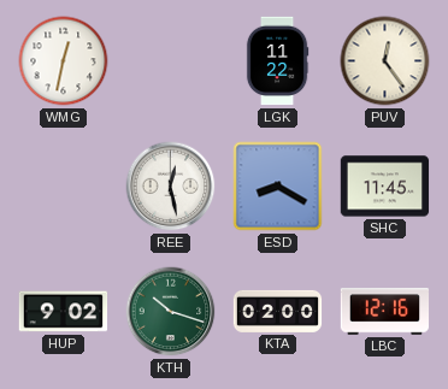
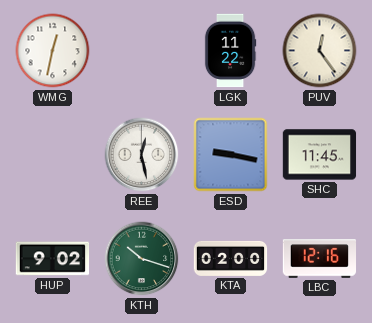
ESD: 8:20 -> 9:17
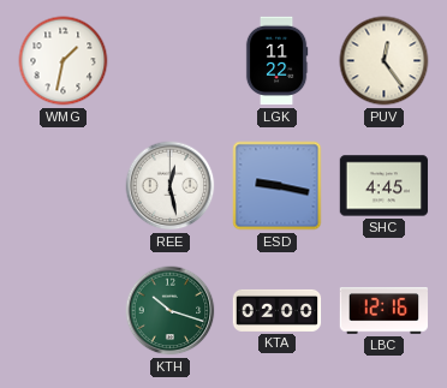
WMG: 12:32 -> 1:32
SHC: 11:45 -> 4:45
HUP: 9:02 -> none
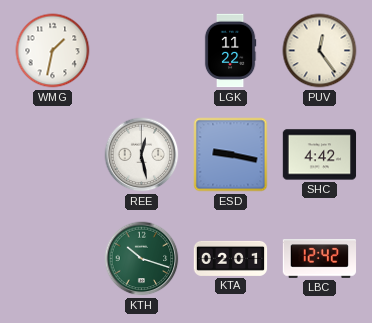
SHC: 4:45 -> 4:42
KTA: 02:00 -> 02:01
LBC: 12:16 -> 12:42
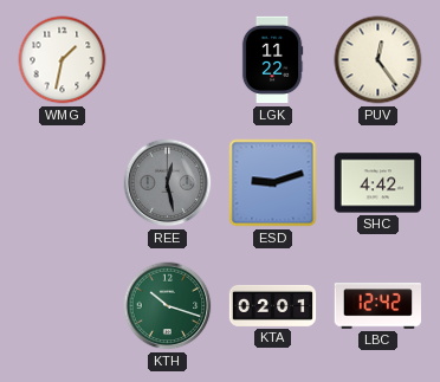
REE dial: white -> grey
ESD: 9:17 -> 9:12
